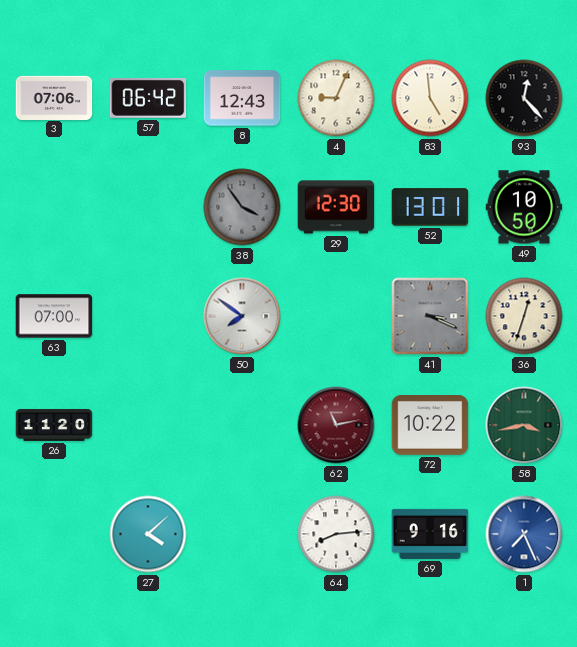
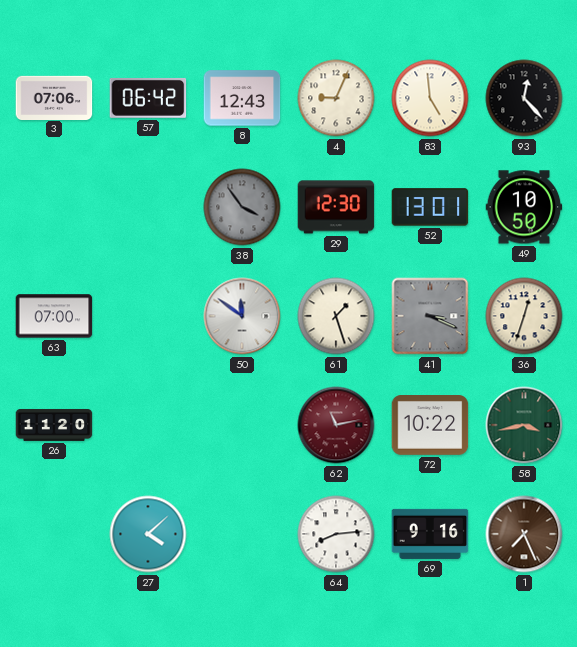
50: 7:51 -> 11:51
61: none -> 1:27
1 dial: blue -> brown
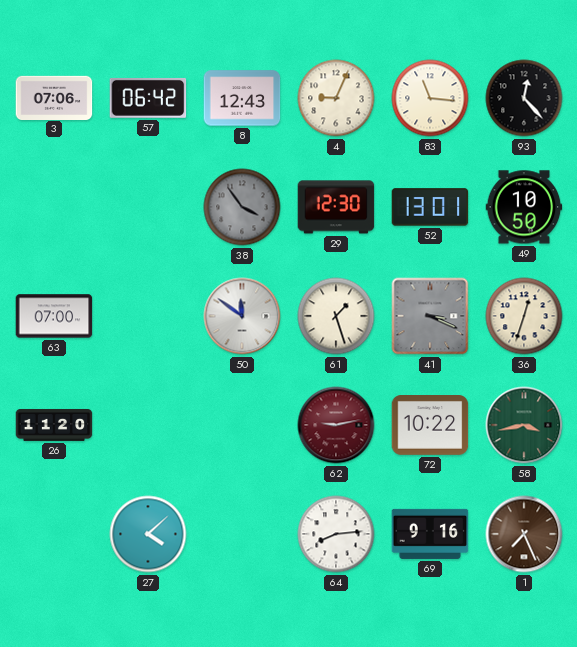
83: 4:59 -> 11:16
62: 11:13 -> 9:13
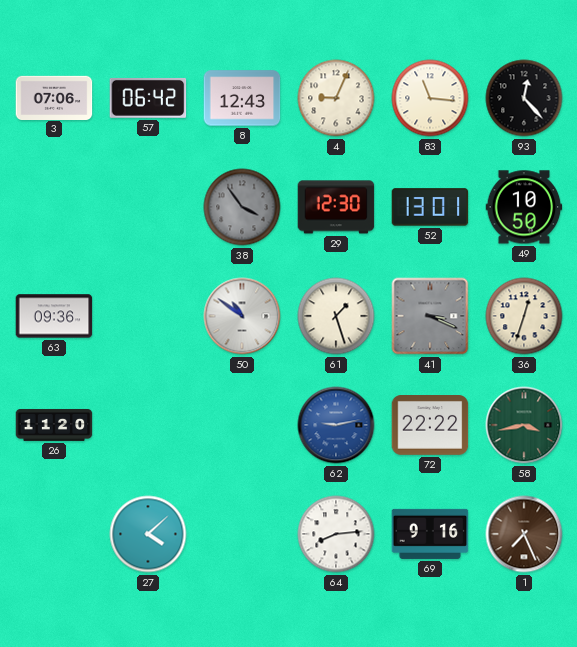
63: 07:00 -> 09:36
50: 11:51 -> 10:51
62 dial: burgundy -> blue
72: 10:22 -> 22:22
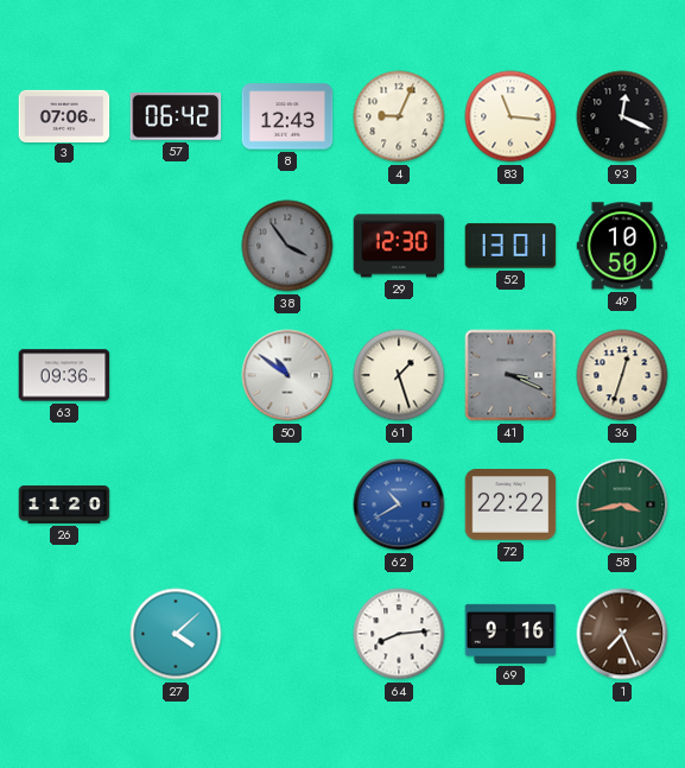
93: 12:23 -> 12:19
62: 9:13 -> 10:40
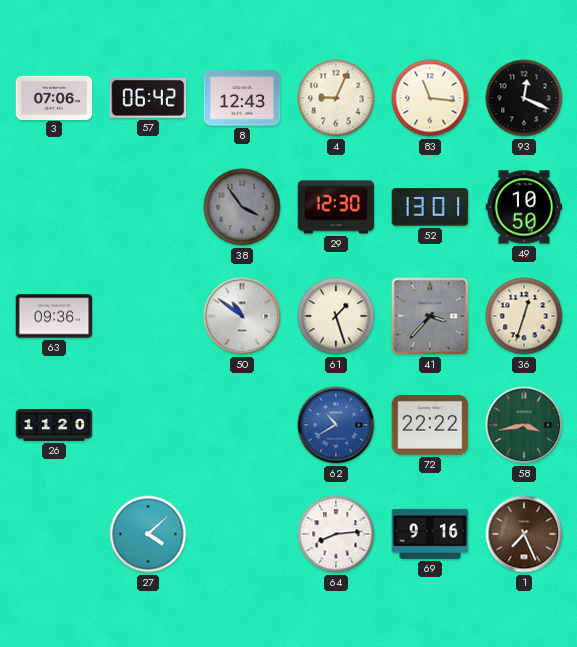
41: 3:19 -> 3:37
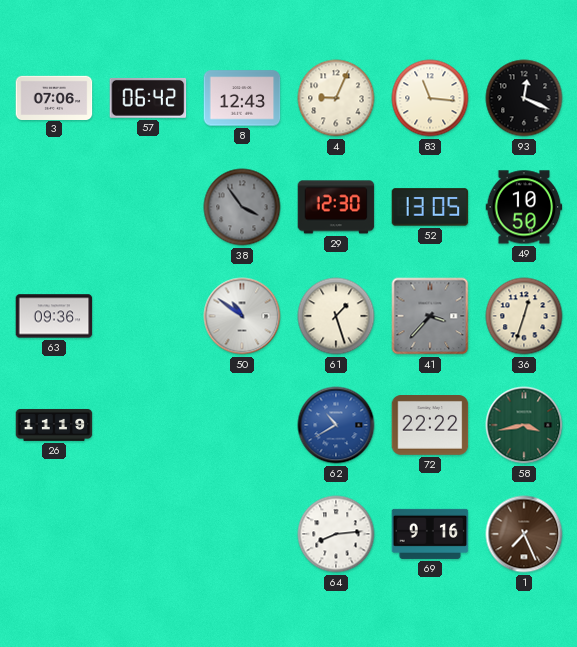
52: 13:01 -> 13:05
26: 11:20 -> 11:19
27: 4:08 -> none
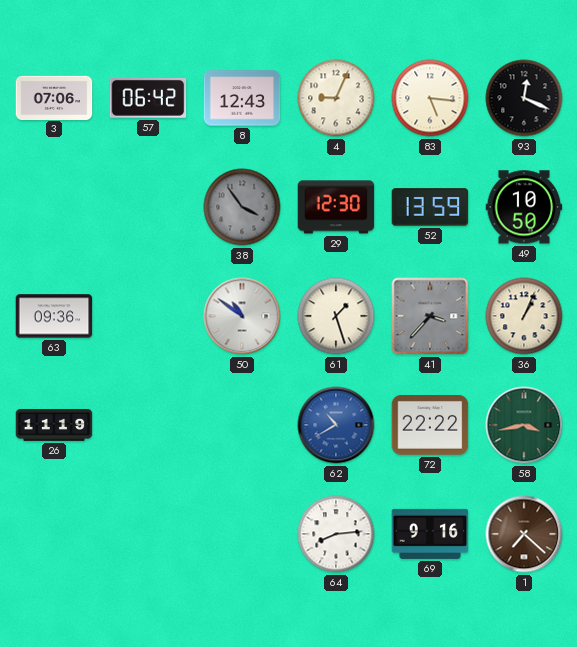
83: 11:16 -> 5:16
52: 13:05 -> 13:59
36: 12:33 -> 1:04
1: 7:26 -> 7:22
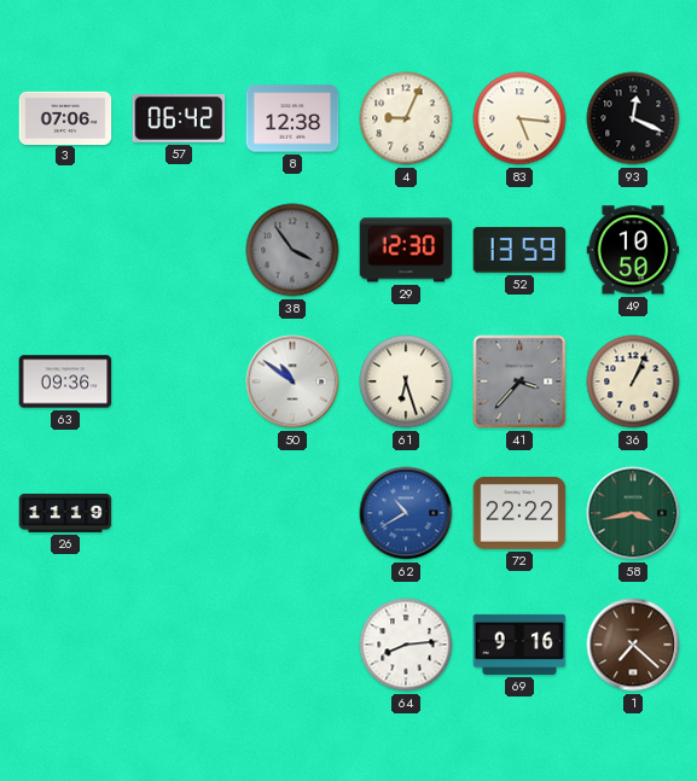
8: 12:43 -> 12:38
61: 1:27 -> 6:27
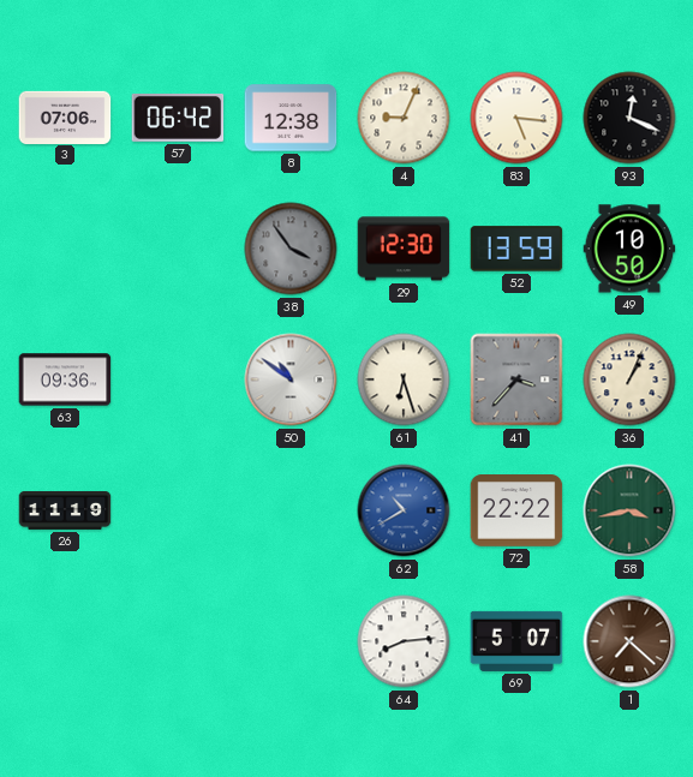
69: 9:16 -> 5:07
